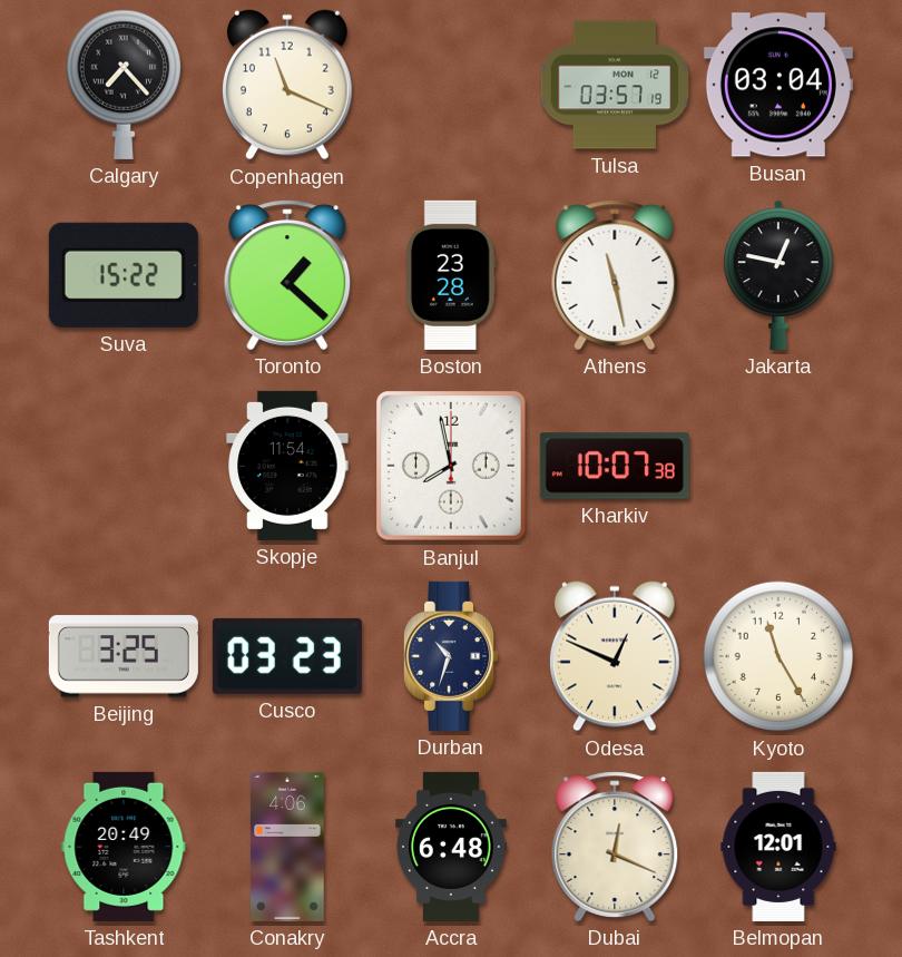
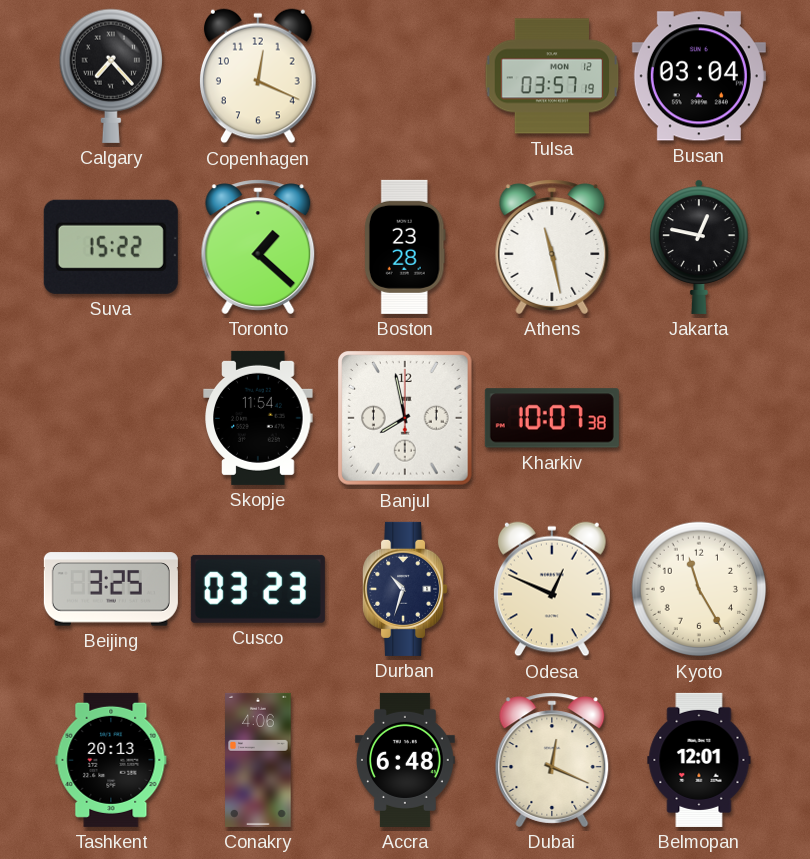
Copenhagen: 11:19 -> 12:19
Tashkent: 20:49 -> 20:13
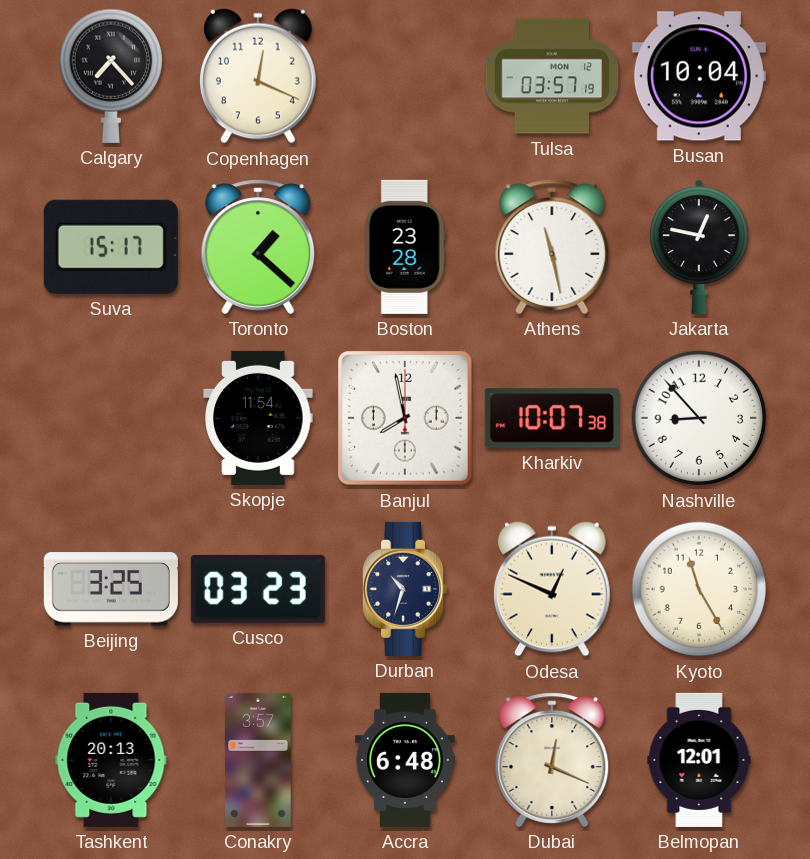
Busan: 03:04 -> 10:04
Suva: 15:22 -> 15:17
Nashville: none -> 8:53
Conakry: 4:06 -> 3:57
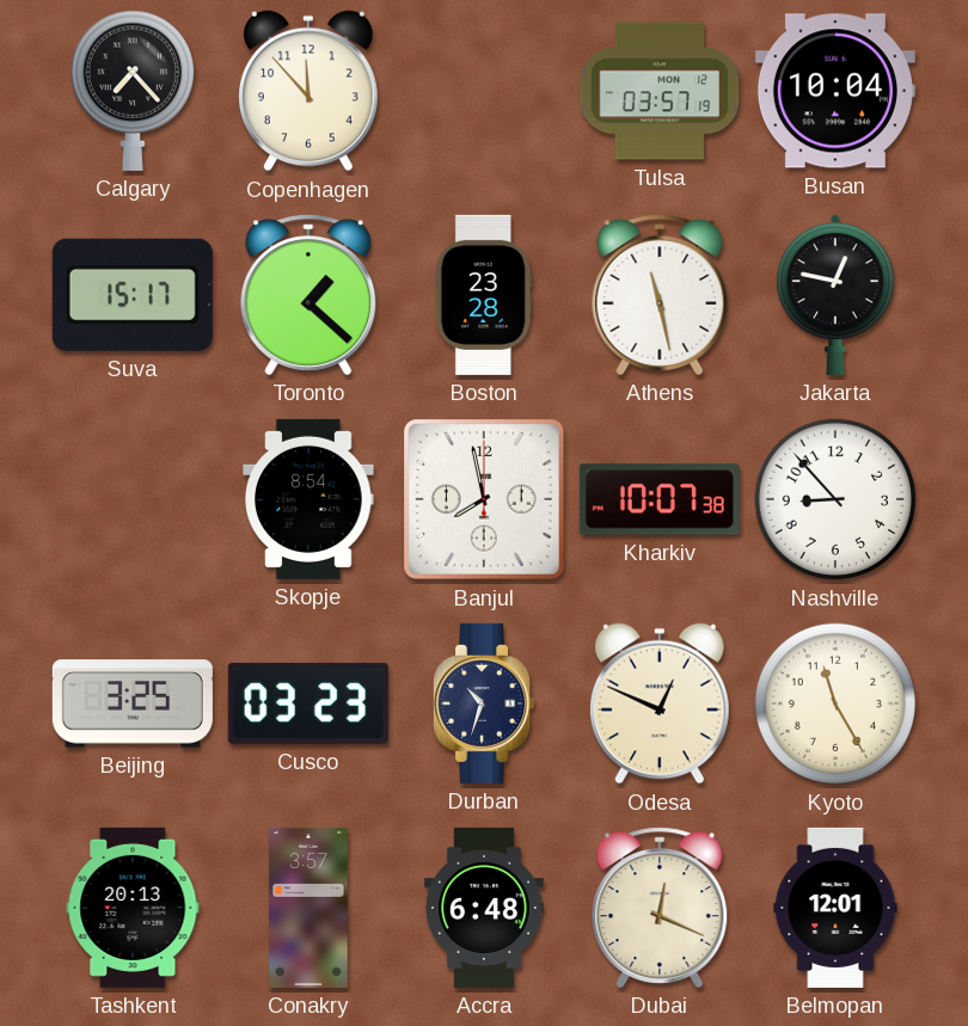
Copenhagen: 12:19 -> 11:53
Skopje: 11:54 -> 8:54
